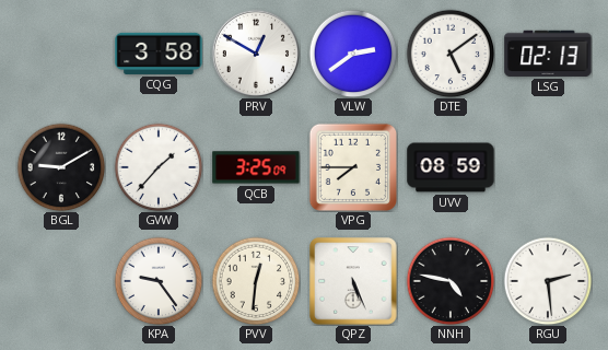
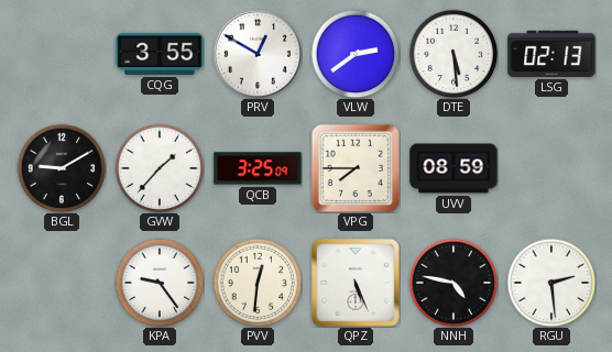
CQG: 3:58 -> 3:55
DTE: 5:09 -> 5:29
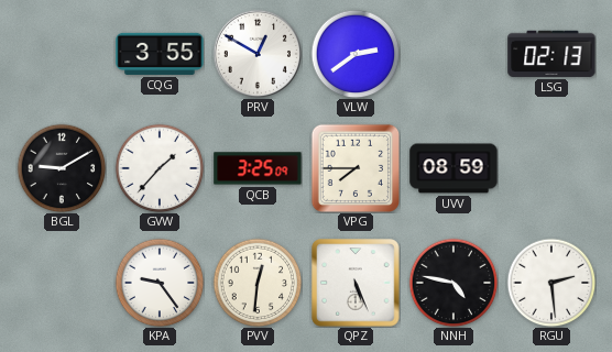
DTE: 5:29 -> none
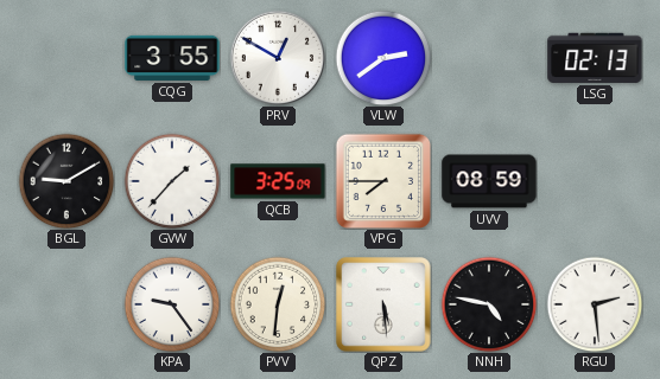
QPZ: 5:26 -> 5:29
